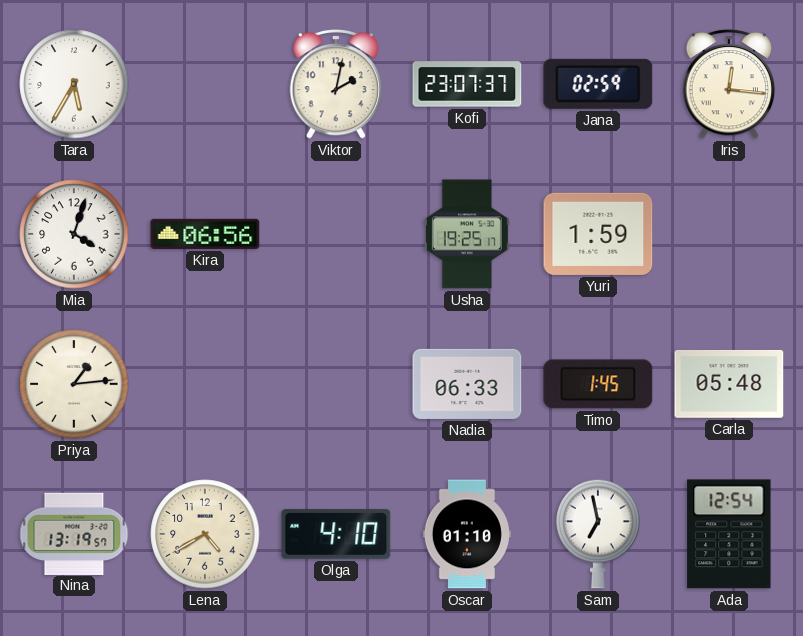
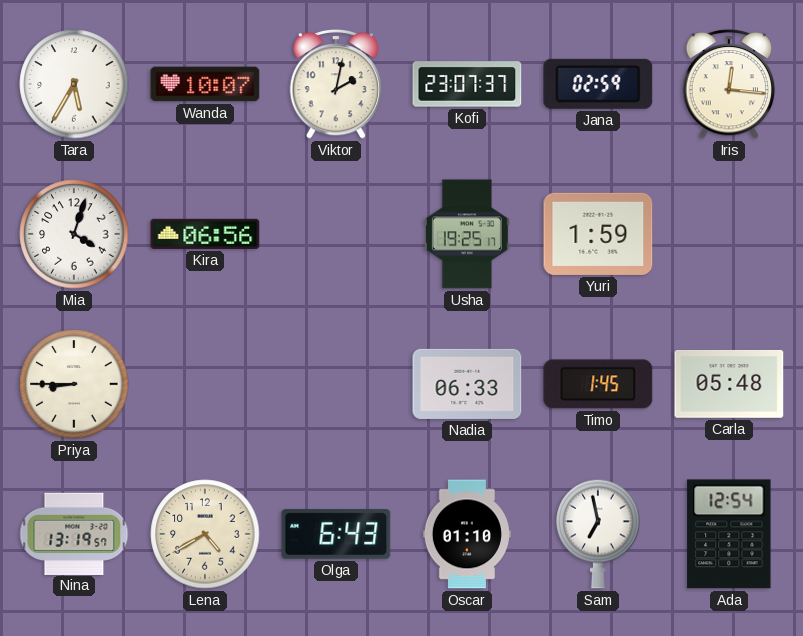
Wanda: none -> 10:07
Priya: 1:14 -> 8:45
Olga: 4:10 -> 6:43
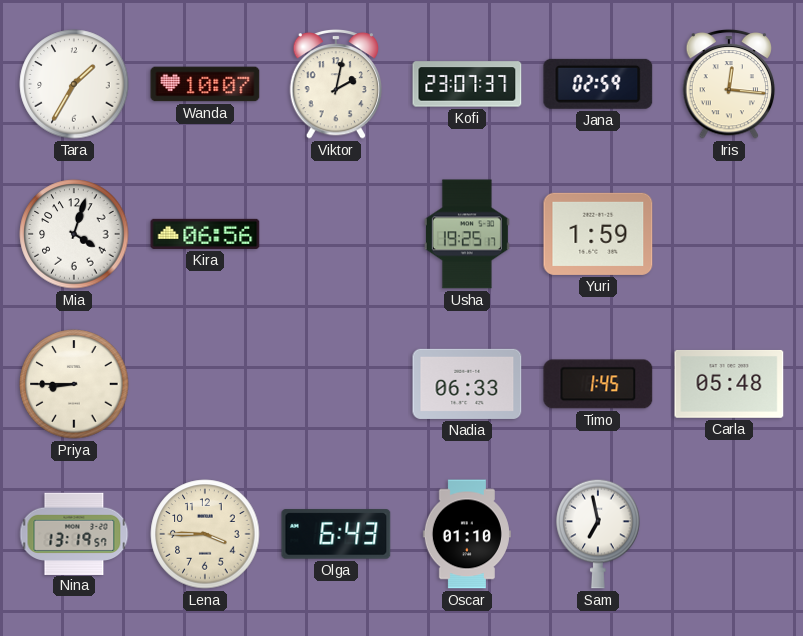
Tara: 5:35 -> 1:35
Lena: 4:40 -> 3:45
Ada: 12:54 -> none
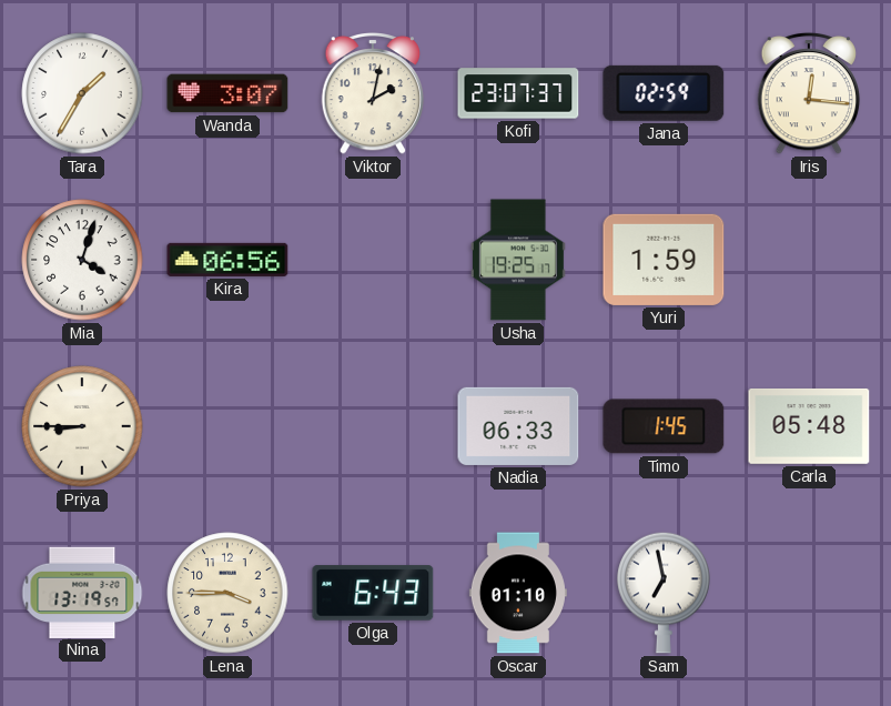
Wanda: 10:07 -> 3:07
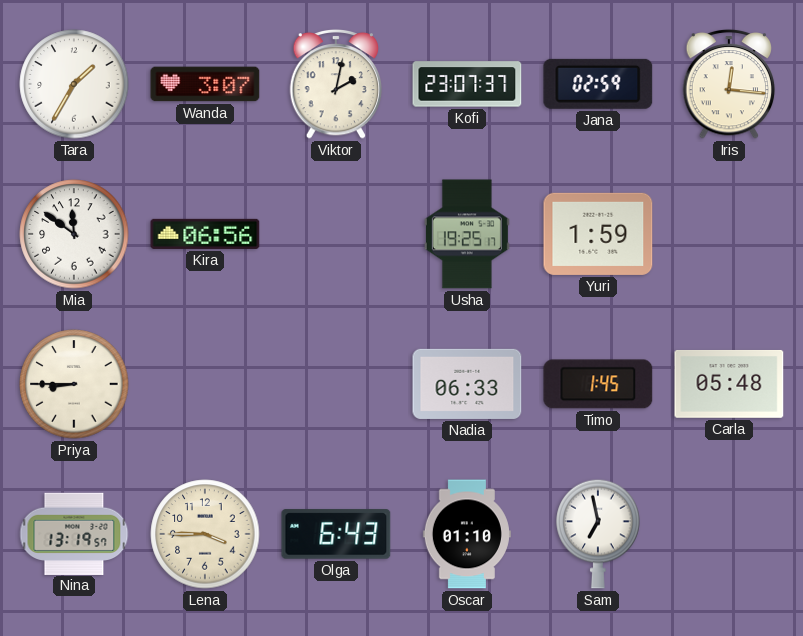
Mia: 4:03 -> 11:51
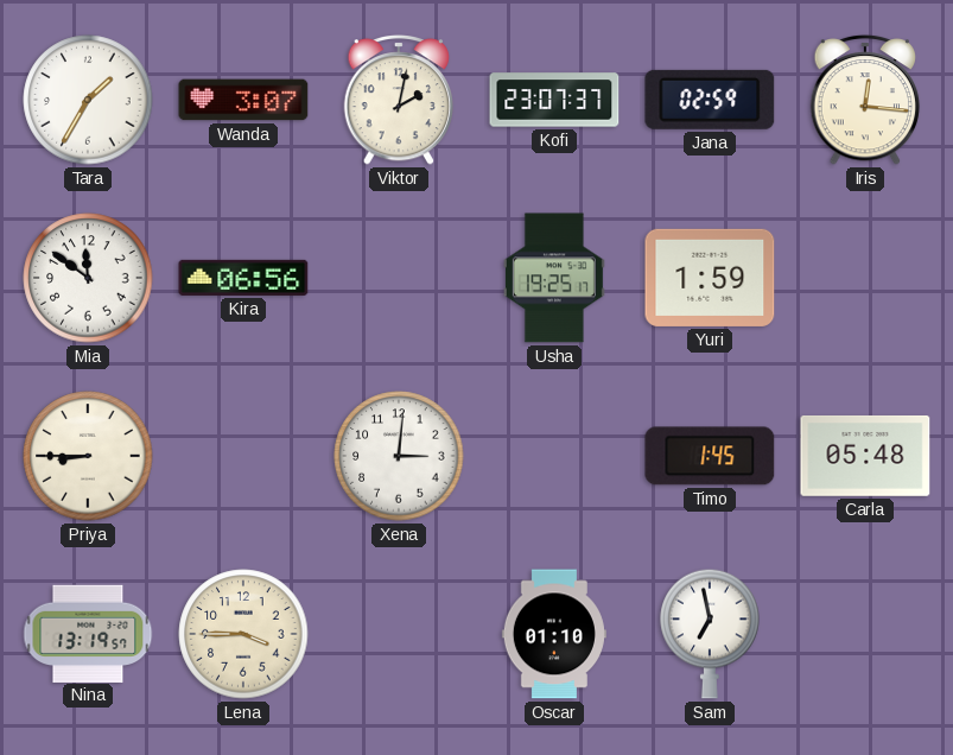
Xena: none -> 3:01
Nadia: 06:33 -> none
Olga: 6:43 -> none
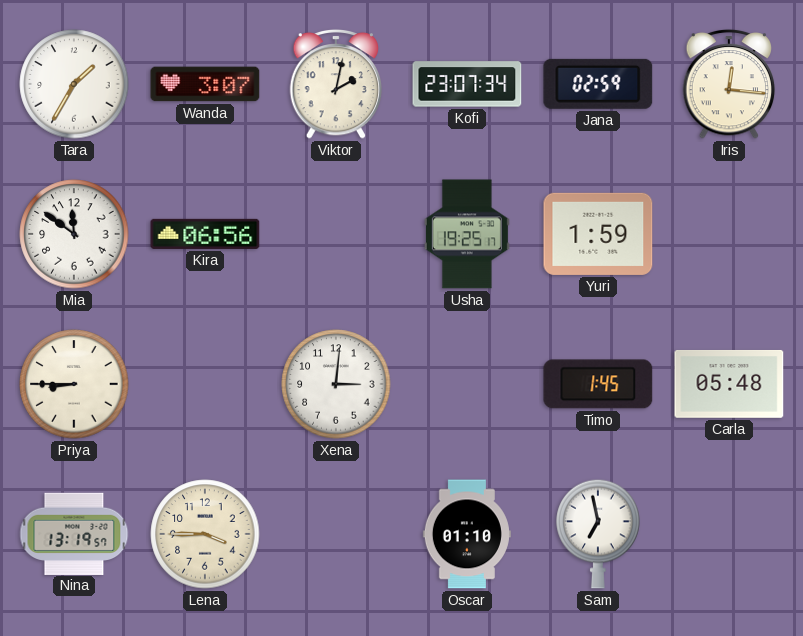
Kofi: 23:07:37 -> 23:07:34
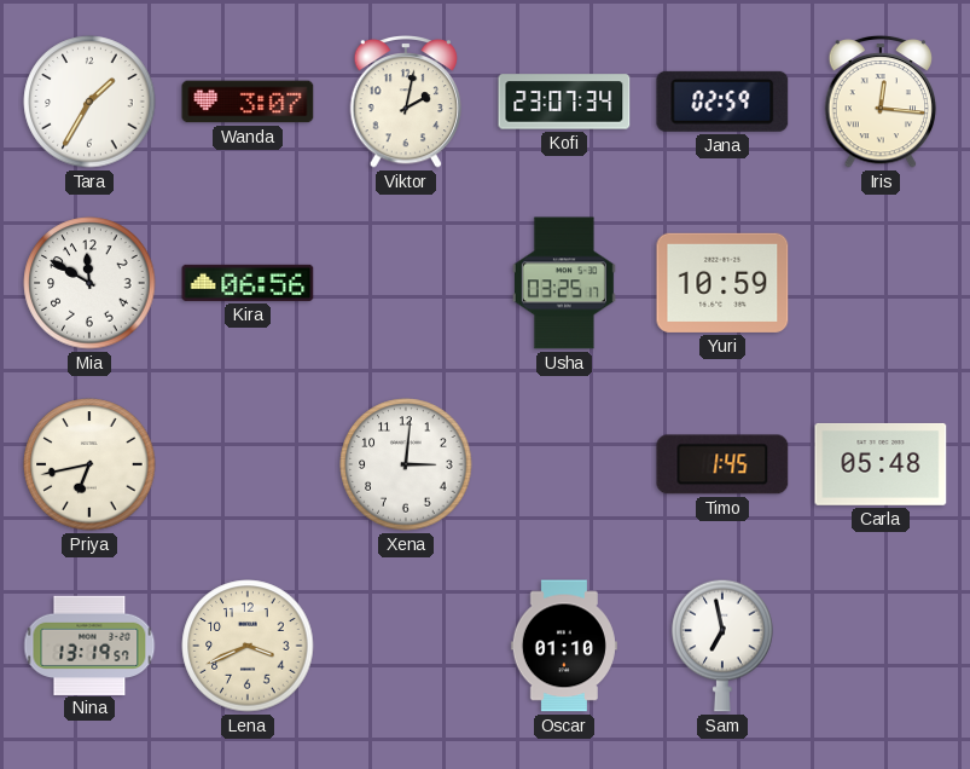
Mia: 11:51 -> 11:50
Usha: 19:25 -> 03:25
Yuri: 1:59 -> 10:59
Priya: 8:45 -> 6:43
Lena: 3:45 -> 3:41
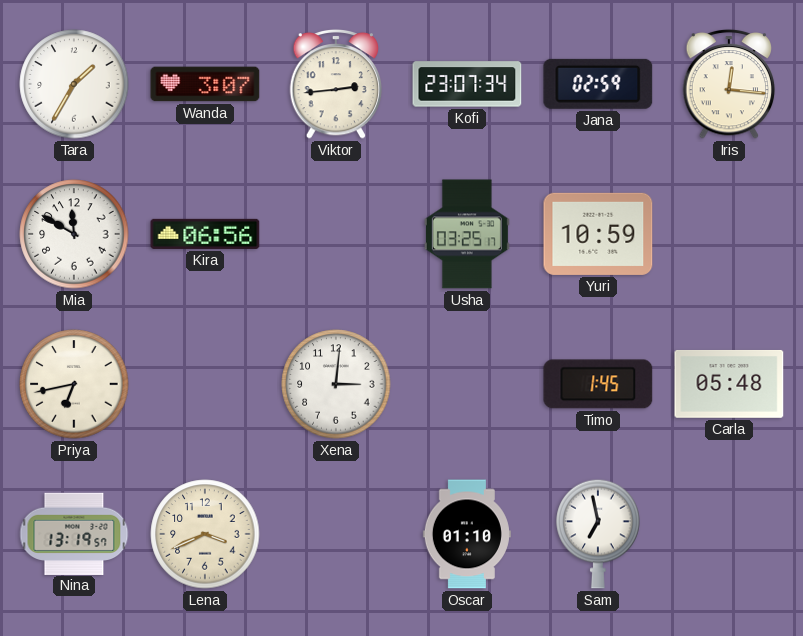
Viktor: 2:02 -> 2:44
